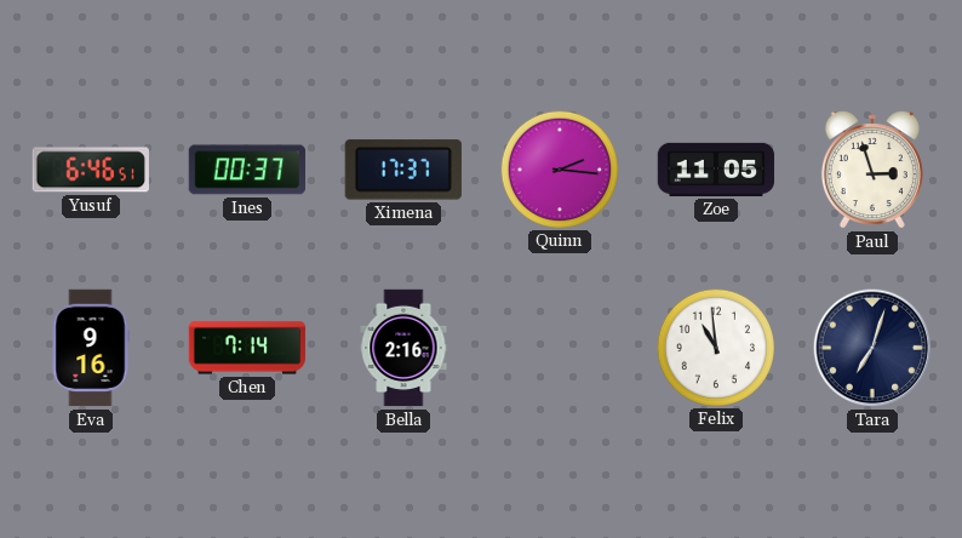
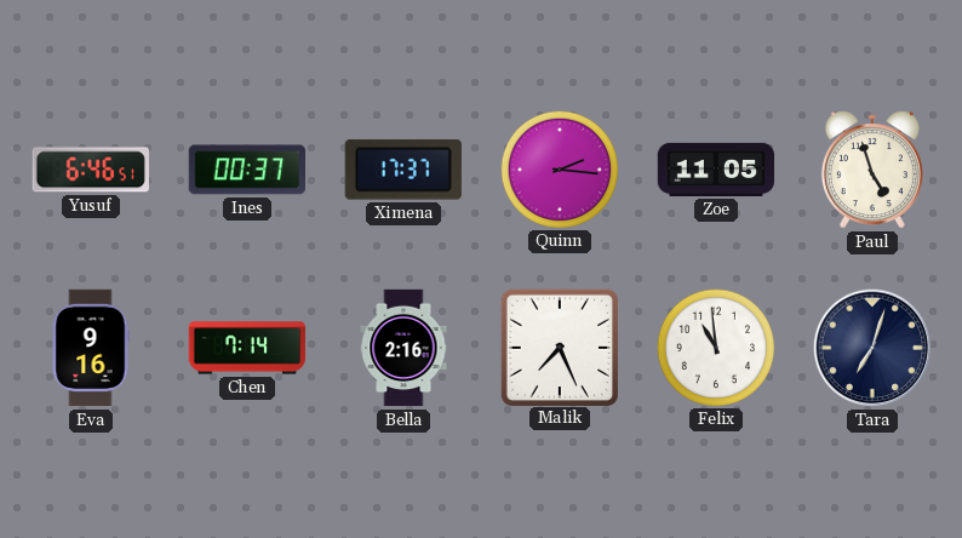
Paul: 2:57 -> 4:57
Malik: none -> 7:26
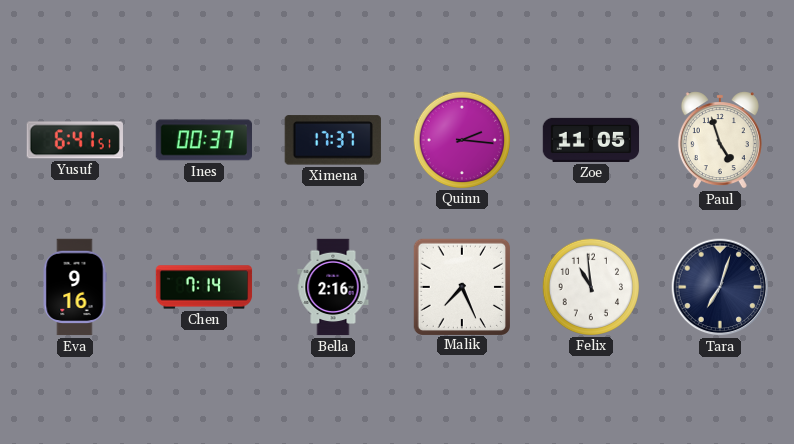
Yusuf: 6:46 -> 6:41
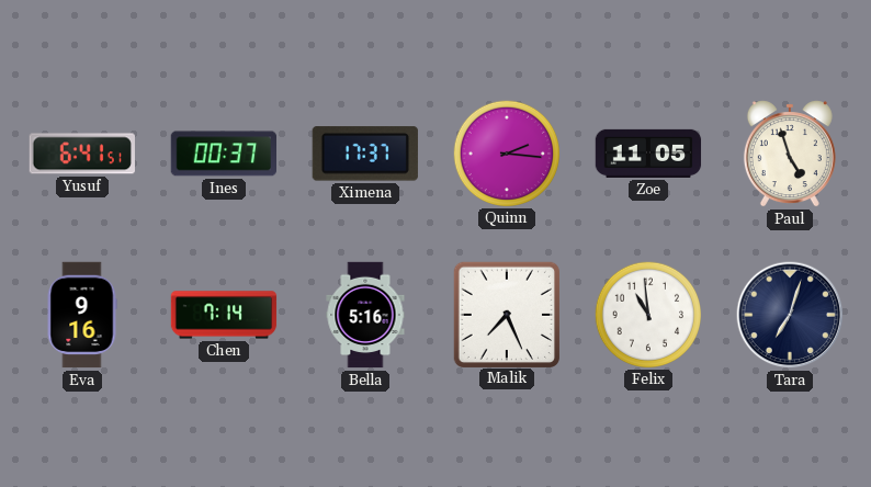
Bella: 2:16 -> 5:16
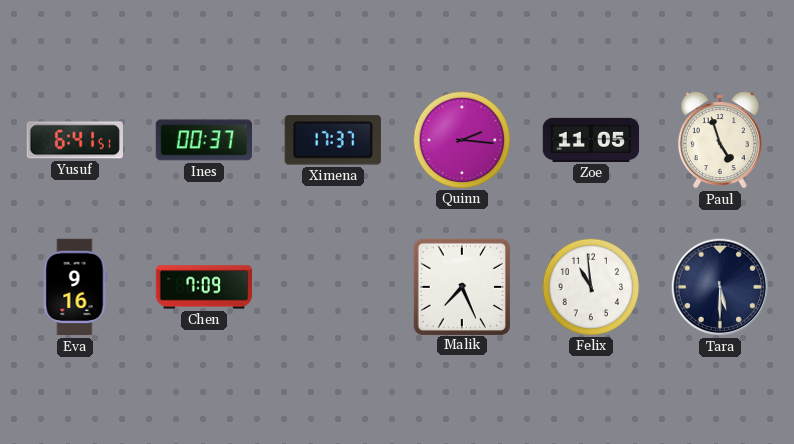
Chen: 7:14 -> 7:09
Bella: 5:16 -> none
Tara: 7:03 -> 5:30
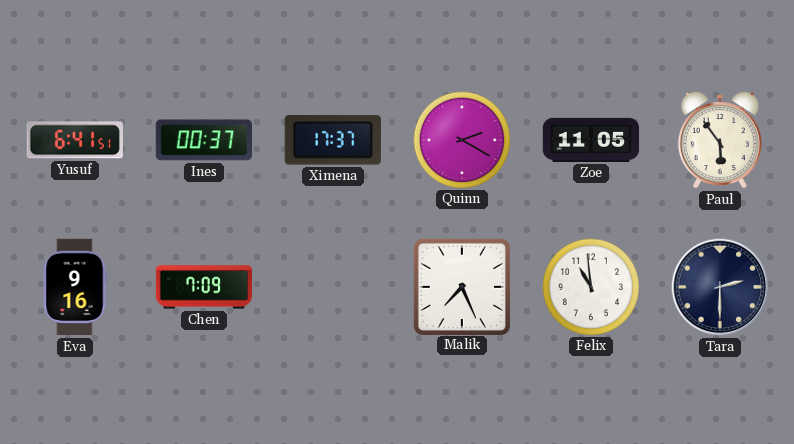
Quinn: 2:16 -> 2:20
Paul: 4:57 -> 5:54
Tara: 5:30 -> 2:30
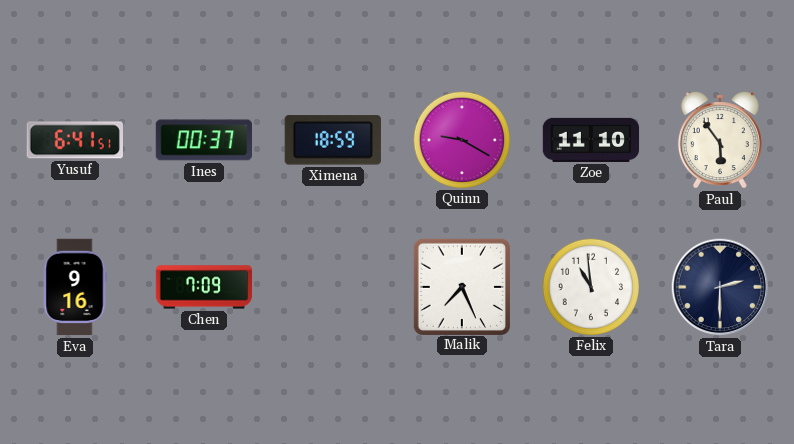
Ximena: 17:37 -> 18:59
Quinn: 2:20 -> 9:20
Zoe: 11:05 -> 11:10
